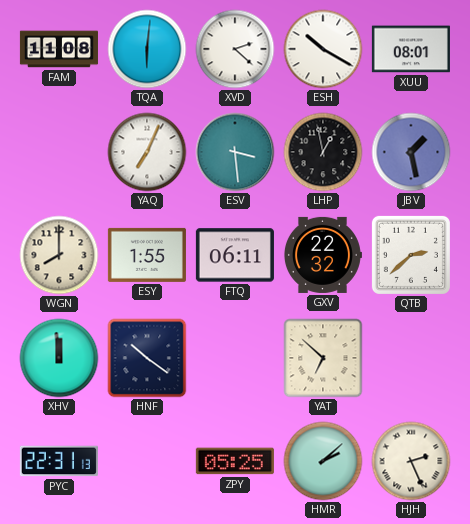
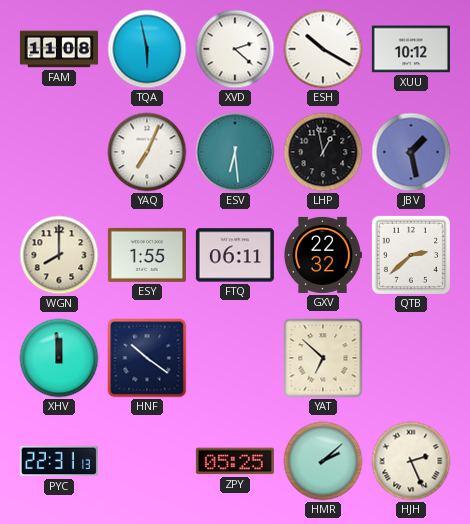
TQA: 6:01 -> 5:58
XUU: 08:01 -> 10:12
ESV: 3:29 -> 6:29
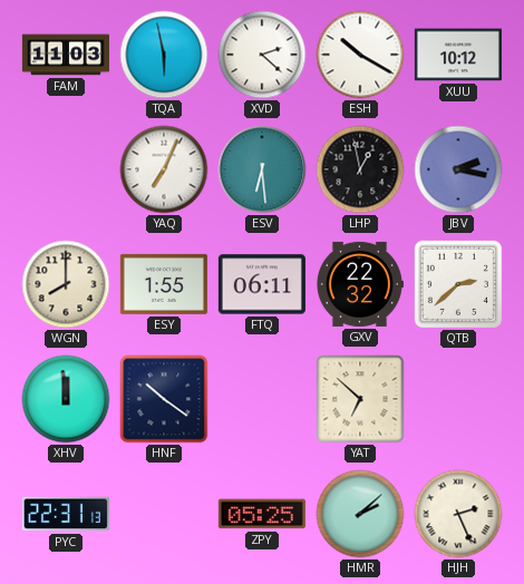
FAM: 11:08 -> 11:03
JBV: 1:28 -> 2:17
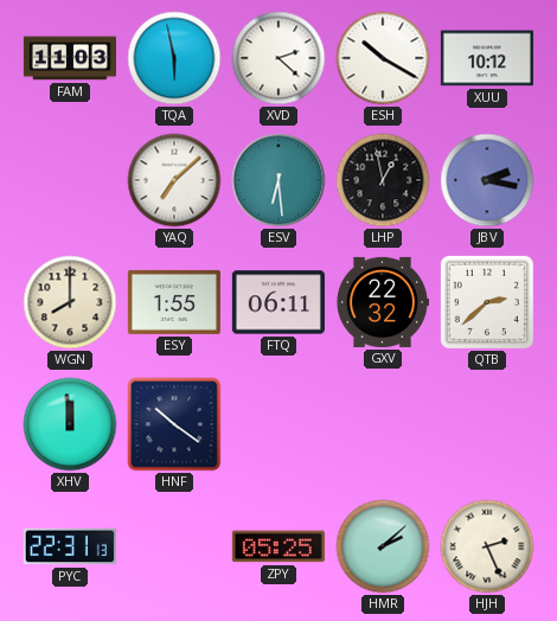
YAQ: 7:04 -> 7:08
YAT: 6:52 -> none
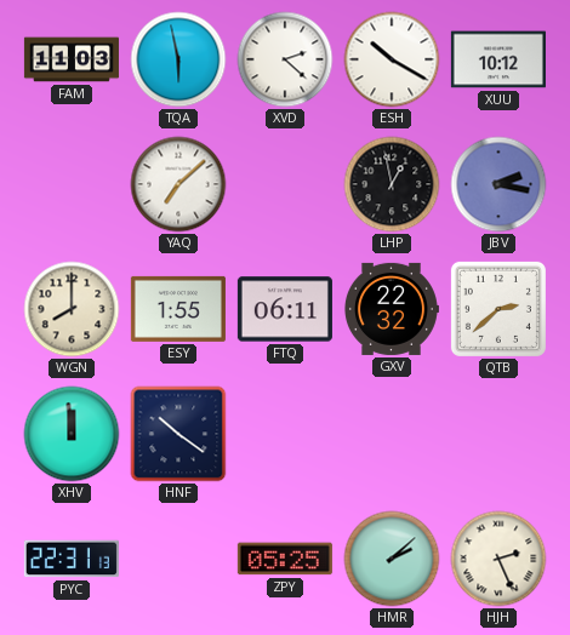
ESV: 6:29 -> none
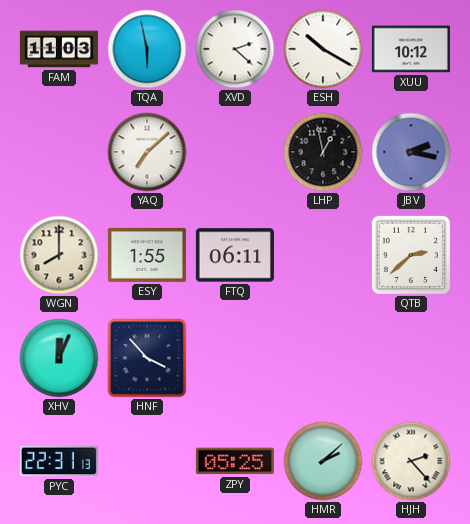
GXV: 22:32 -> none
XHV: 11:59 -> 12:04
HNF: 10:21 -> 3:53
HJH: 2:26 -> 2:23
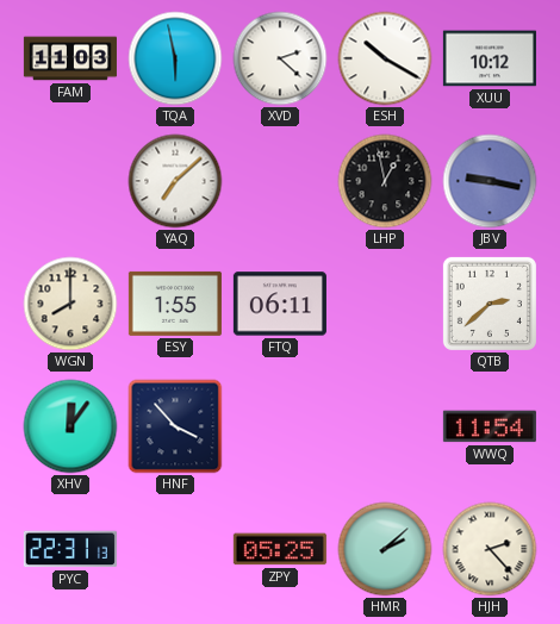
JBV: 2:17 -> 9:17
XHV: 12:04 -> 12:06
WWQ: none -> 11:54
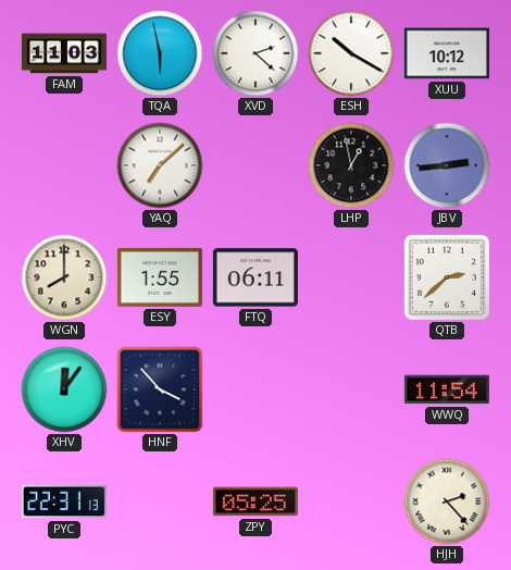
JBV: 9:17 -> 2:44
HMR: 2:08 -> none
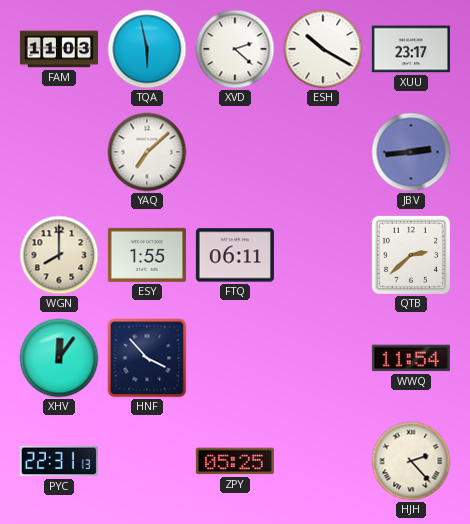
XUU: 10:12 -> 23:17
LHP: 12:58 -> none
